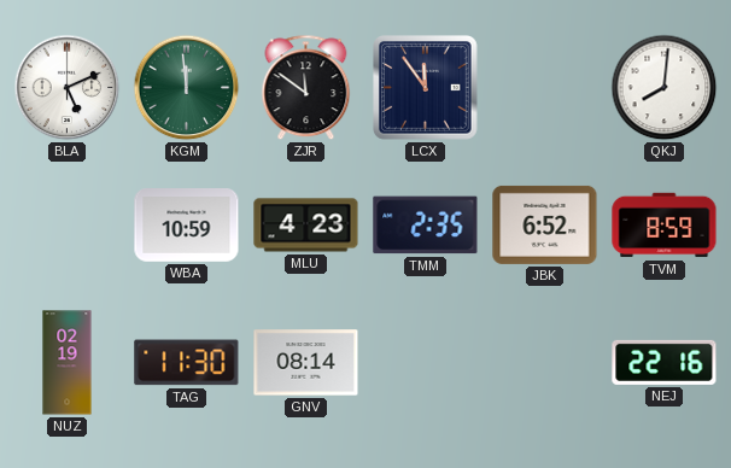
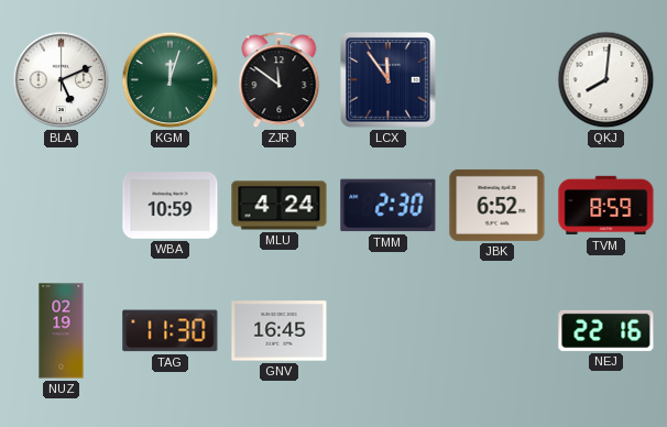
KGM: 11:59 -> 12:03
MLU: 4:23 -> 4:24
TMM: 2:35 -> 2:30
GNV: 08:14 -> 16:45
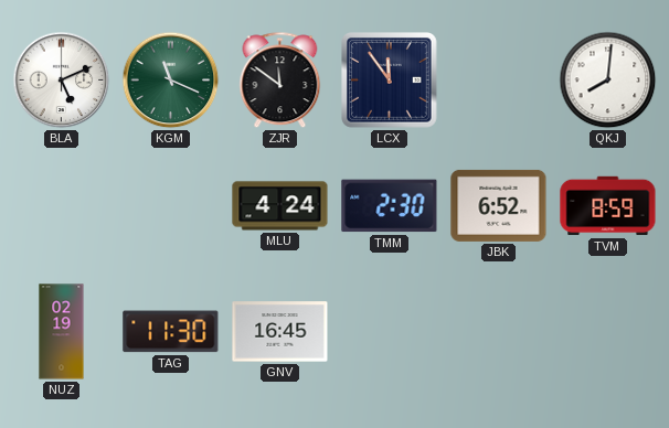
KGM: 12:03 -> 11:19
WBA: 10:59 -> none
NEJ: 22:16 -> none
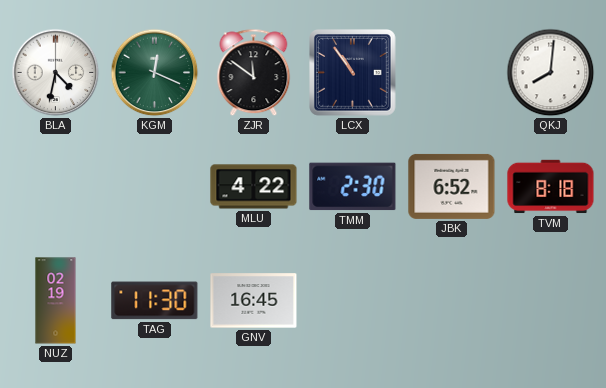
BLA: 5:11 -> 4:32
KGM: 11:19 -> 12:19
LCX: 11:54 -> 10:54
MLU: 4:24 -> 4:22
TVM: 8:59 -> 8:18
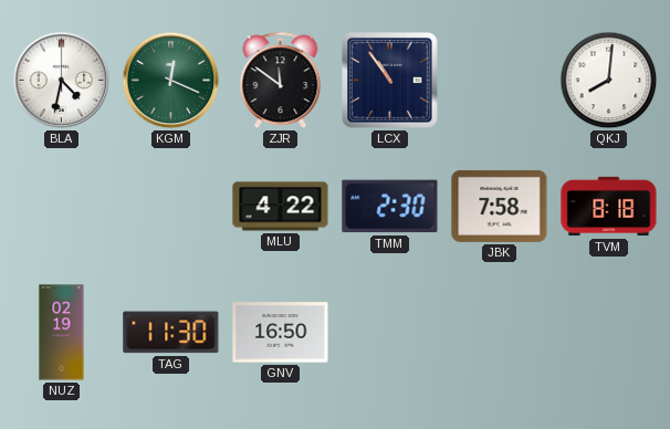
JBK: 6:52 -> 7:58
GNV: 16:45 -> 16:50
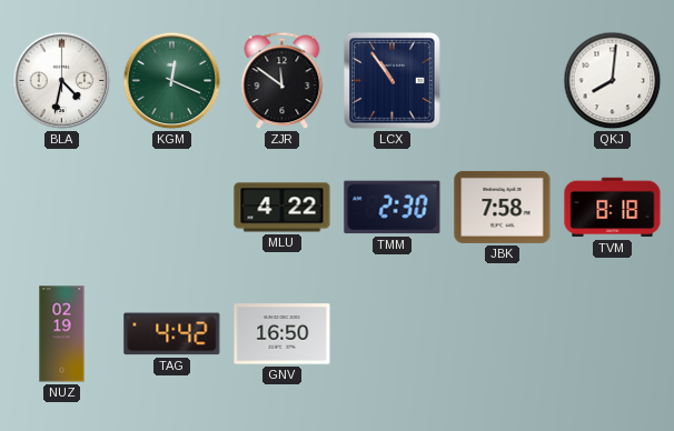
TAG: 11:30 -> 4:42
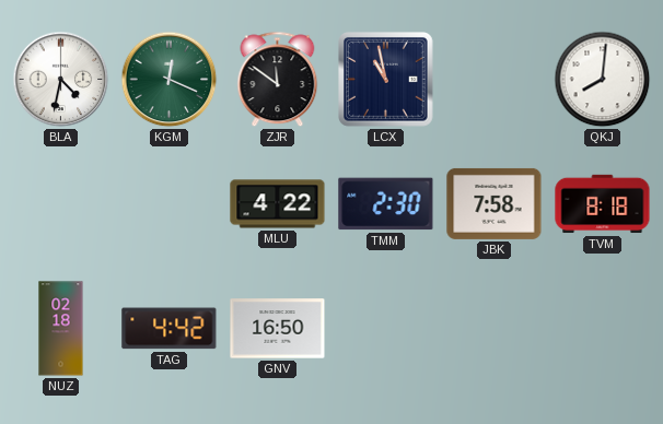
LCX: 10:54 -> 10:58
NUZ: 02:19 -> 02:18
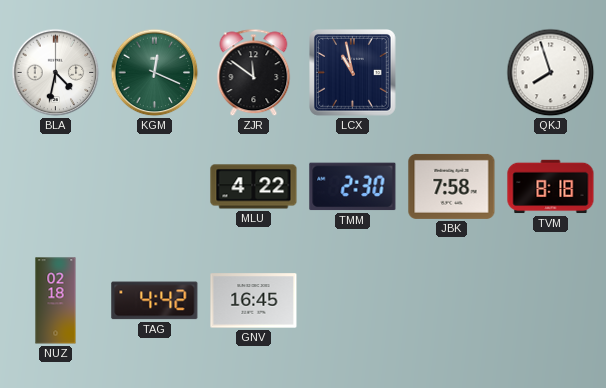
QKJ: 8:01 -> 7:57
GNV: 16:50 -> 16:45
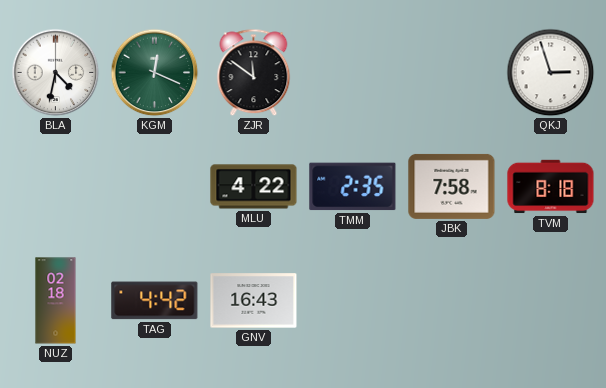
LCX: 10:58 -> none
QKJ: 7:57 -> 2:57
TMM: 2:30 -> 2:35
GNV: 16:45 -> 16:43
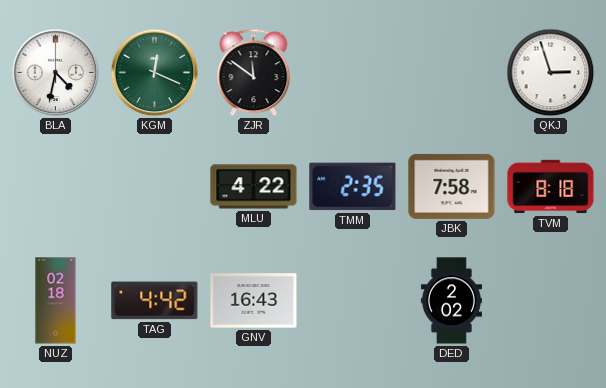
DED: none -> 2:02
